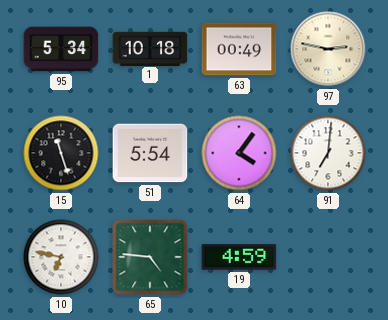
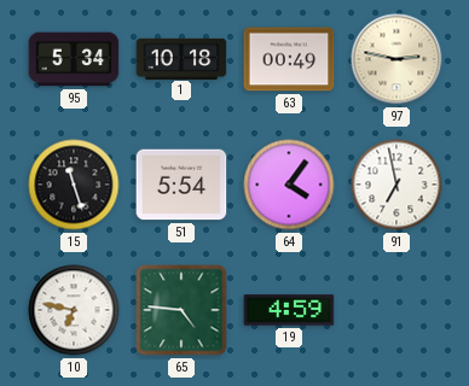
91: 7:01 -> 6:58
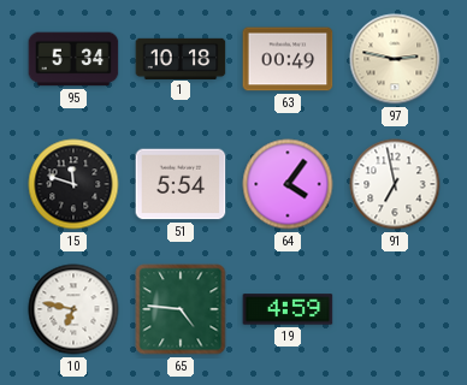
15: 11:27 -> 11:48
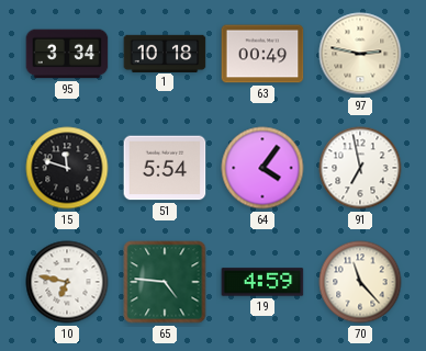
95: 5:34 -> 3:34
70: none -> 11:23
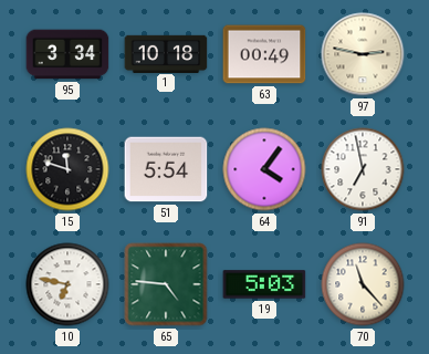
19: 4:59 -> 5:03
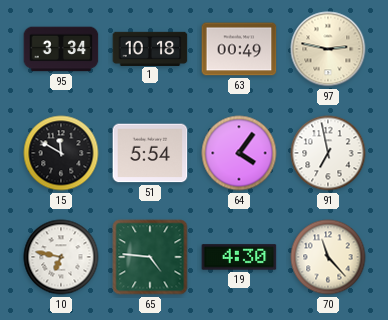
15: 11:48 -> 11:50
19: 5:03 -> 4:30
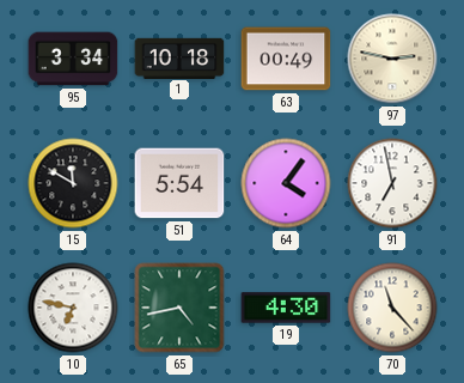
65: 4:46 -> 4:43
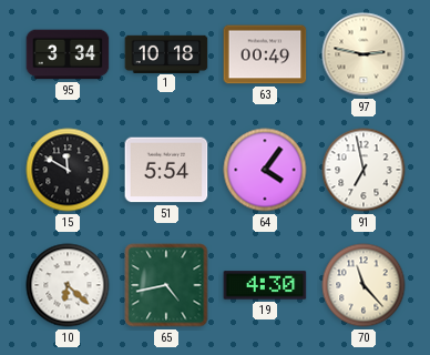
10: 6:47 -> 6:22
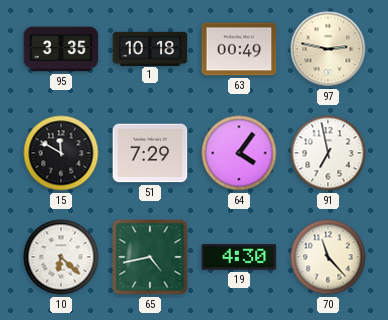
95: 3:34 -> 3:35
51: 5:54 -> 7:29
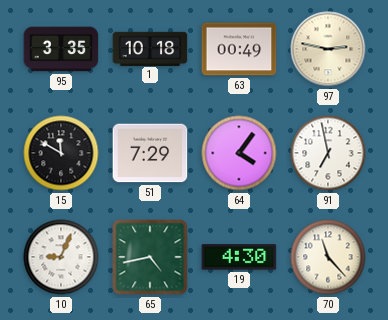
10: 6:22 -> 9:04
